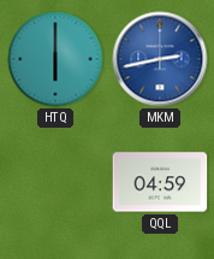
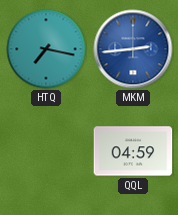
HTQ: 6:00 -> 7:17
MKM: 2:43 -> 2:44
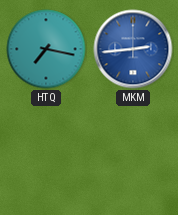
QQL: 04:59 -> none
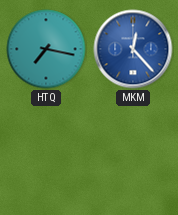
MKM: 2:44 -> 12:23
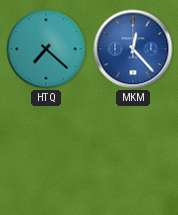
HTQ: 7:17 -> 7:22
